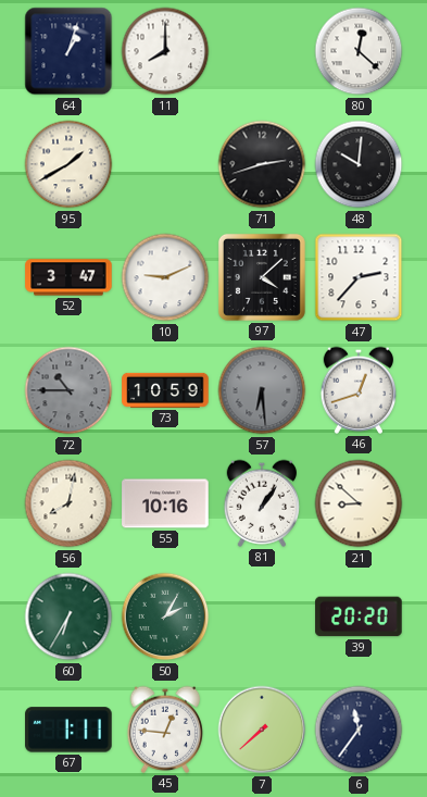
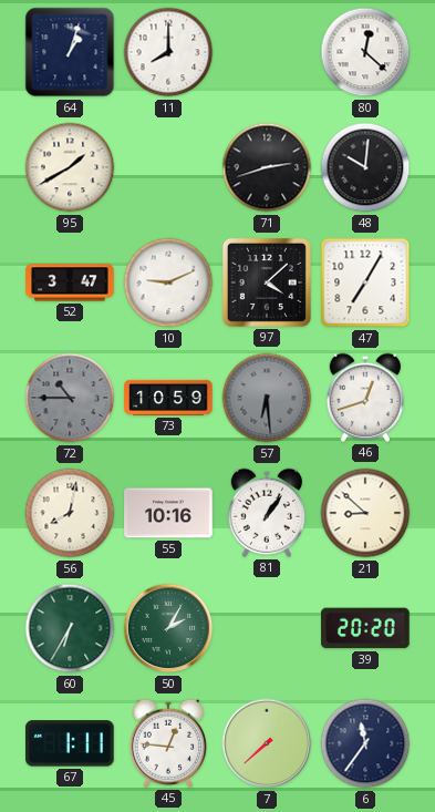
47: 2:37 -> 7:05
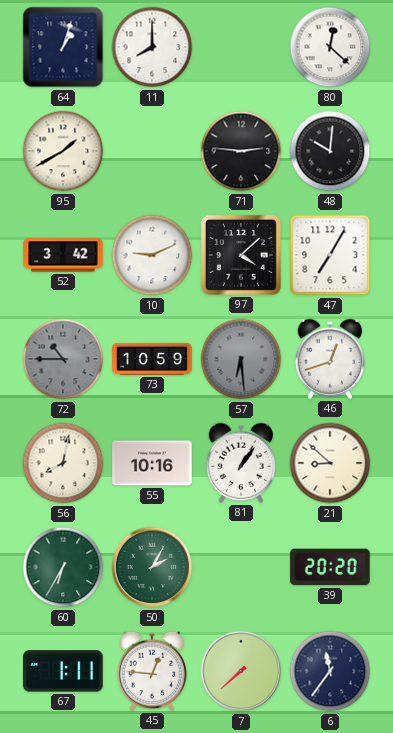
71: 2:42 -> 2:46
52: 3:47 -> 3:42
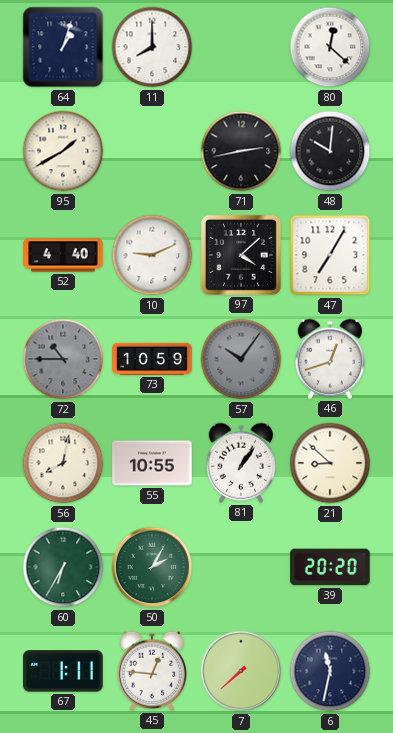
71: 2:46 -> 2:43
52: 3:42 -> 4:40
57: 6:29 -> 10:06
55: 10:16 -> 10:55
6: 11:36 -> 11:32
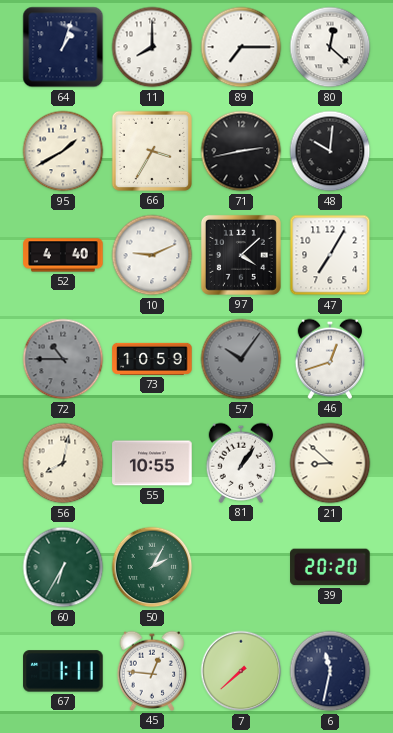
89: none -> 7:15
66: none -> 3:35
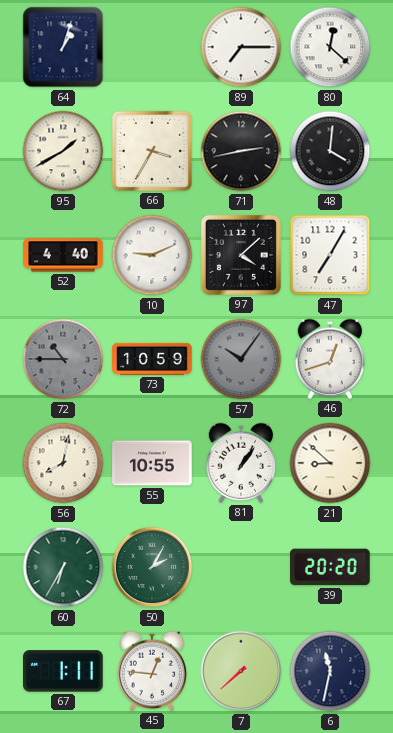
11: 8:00 -> none
48: 10:01 -> 4:01
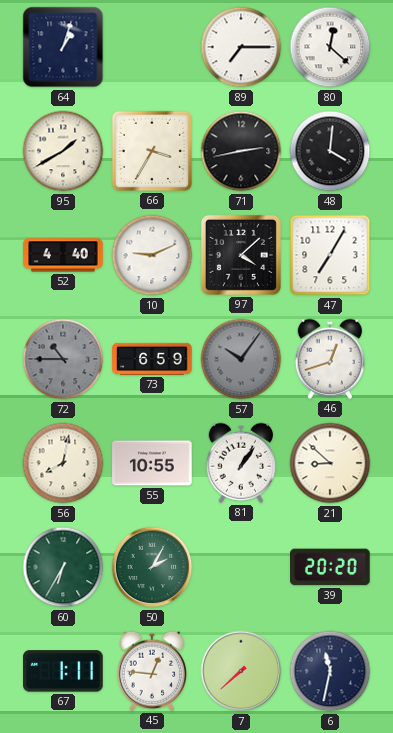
73: 10:59 -> 6:59
